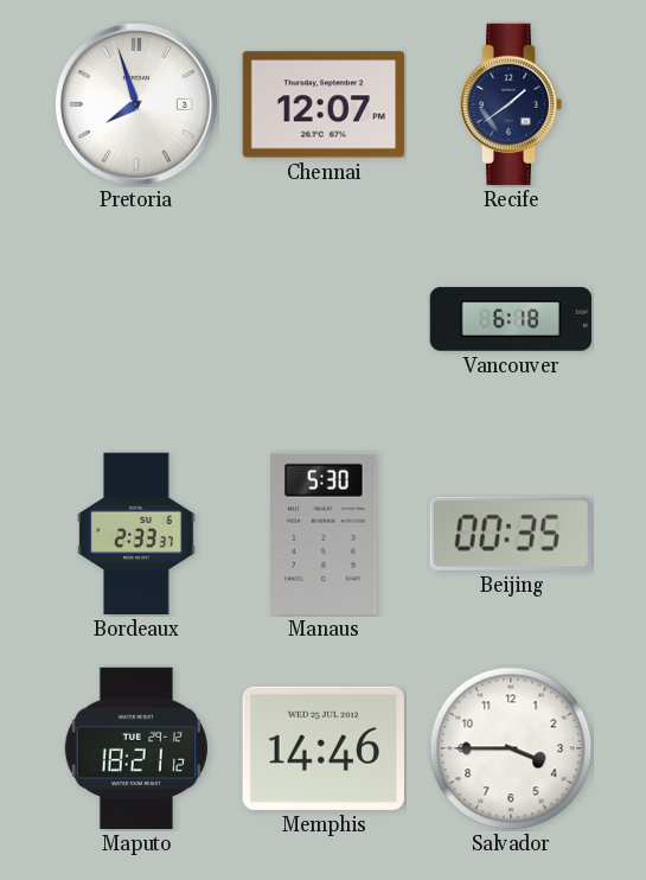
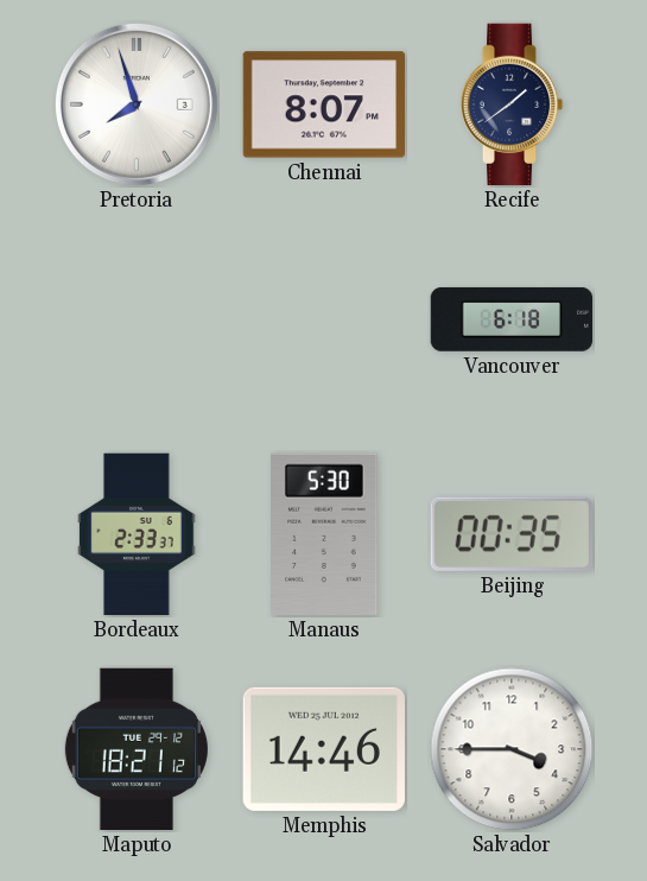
Chennai: 12:07 -> 8:07
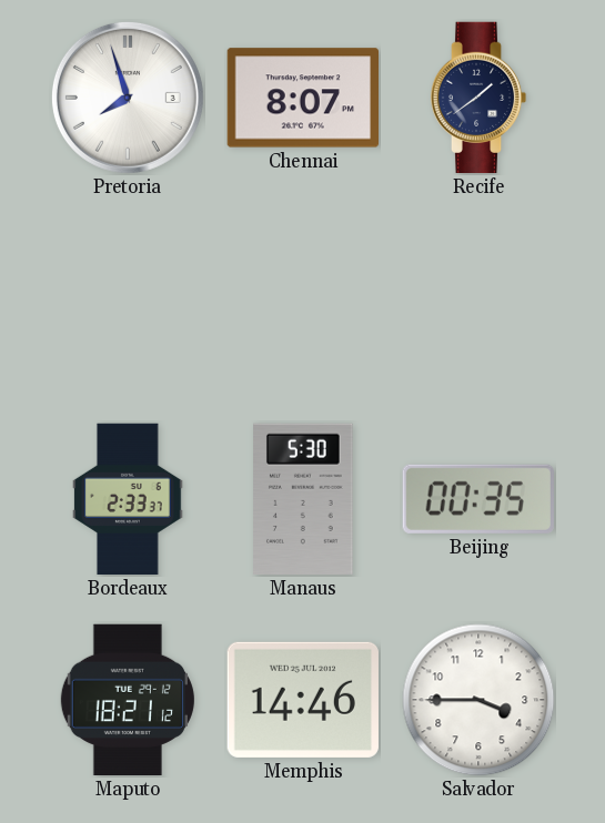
Vancouver: 6:18 -> none
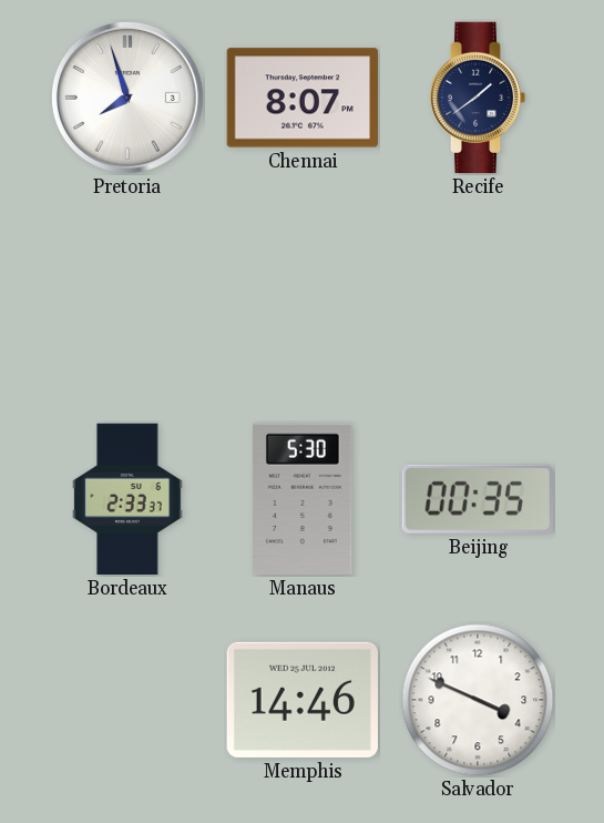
Maputo: 18:21 -> none
Salvador: 3:45 -> 3:49
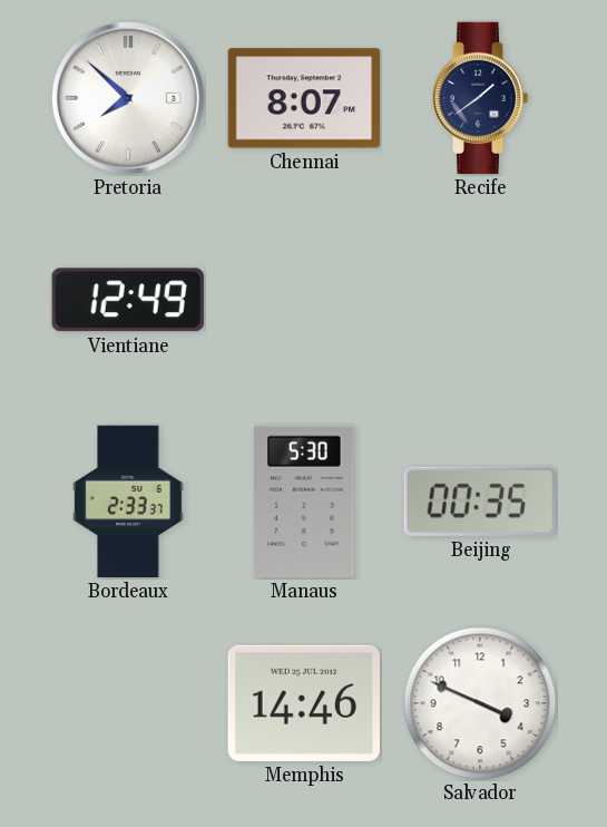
Pretoria: 7:57 -> 7:52
Vientiane: none -> 12:49
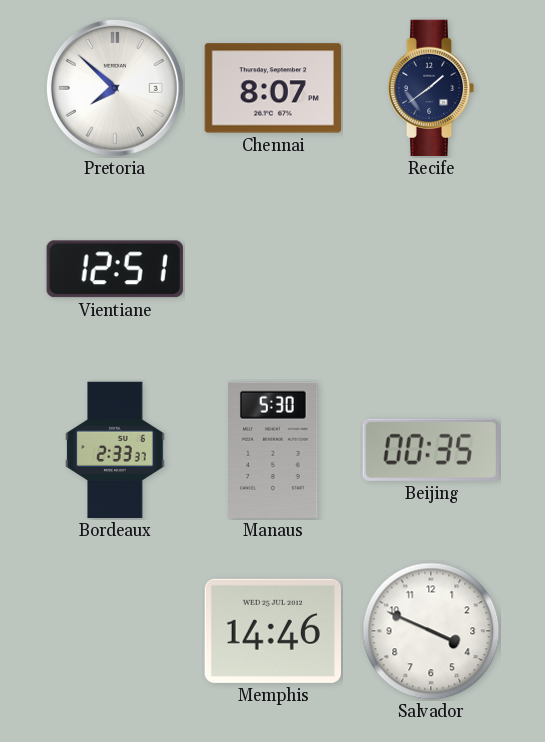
Vientiane: 12:49 -> 12:51
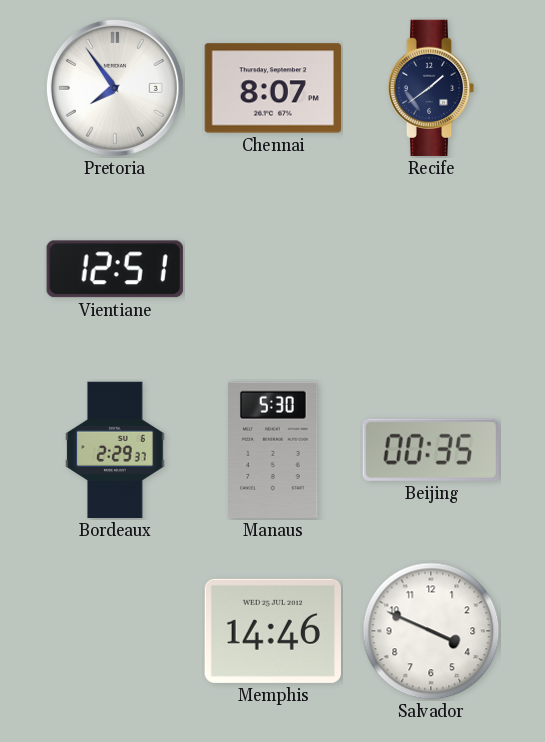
Pretoria: 7:52 -> 7:54
Bordeaux: 2:33 -> 2:29
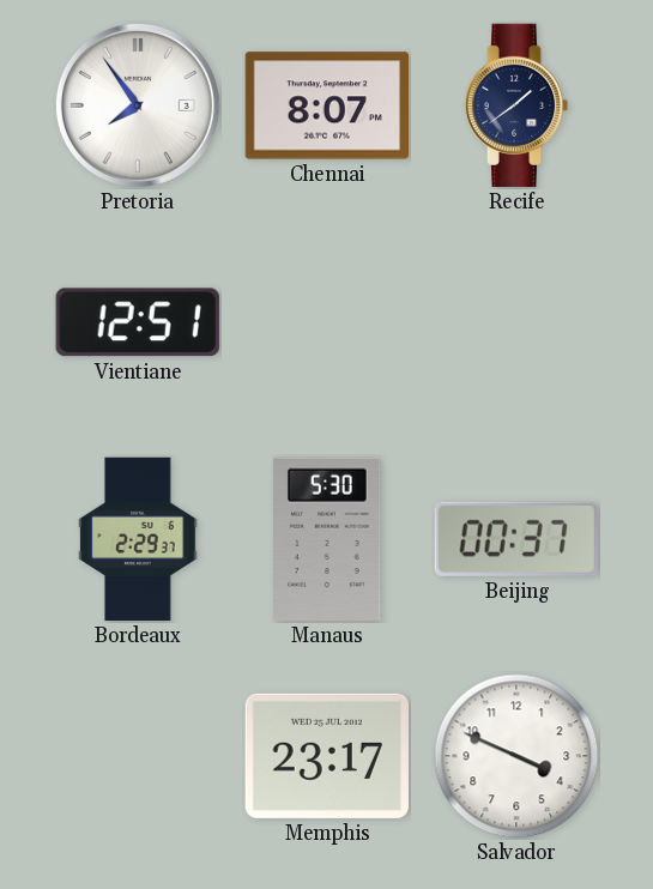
Beijing: 00:35 -> 00:37
Memphis: 14:46 -> 23:17
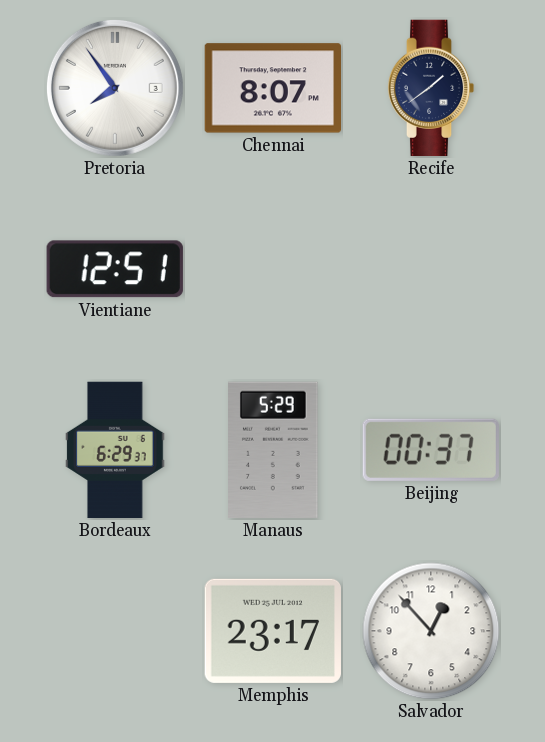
Bordeaux: 2:29 -> 6:29
Manaus: 5:30 -> 5:29
Salvador: 3:49 -> 12:53
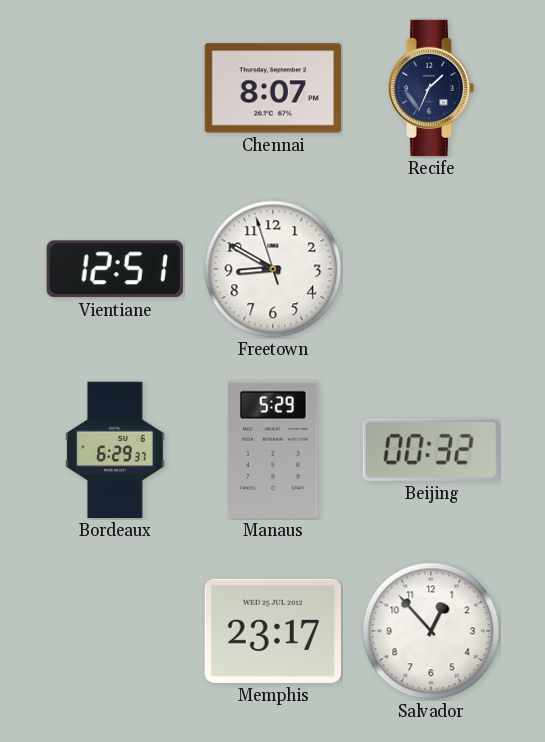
Pretoria: 7:54 -> none
Recife: 1:39 -> 1:34
Freetown: none -> 8:49
Beijing: 00:37 -> 00:32
